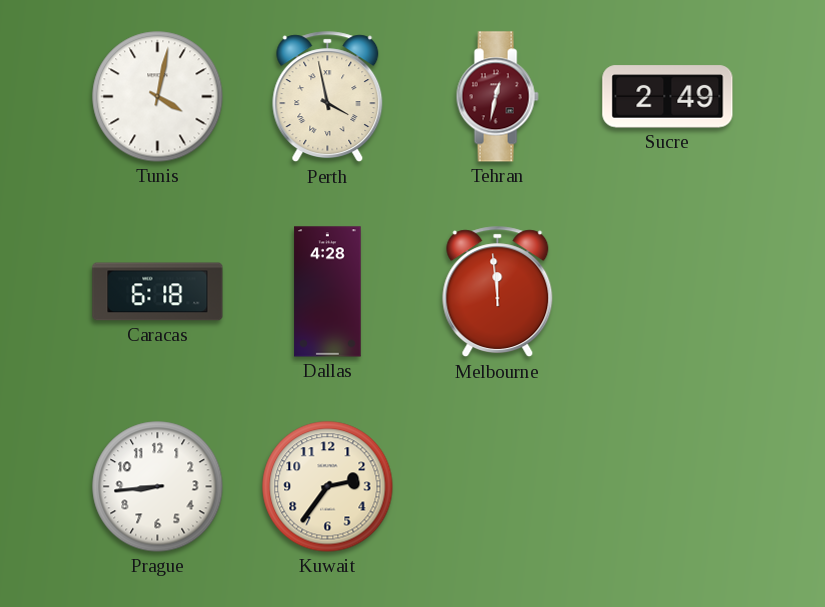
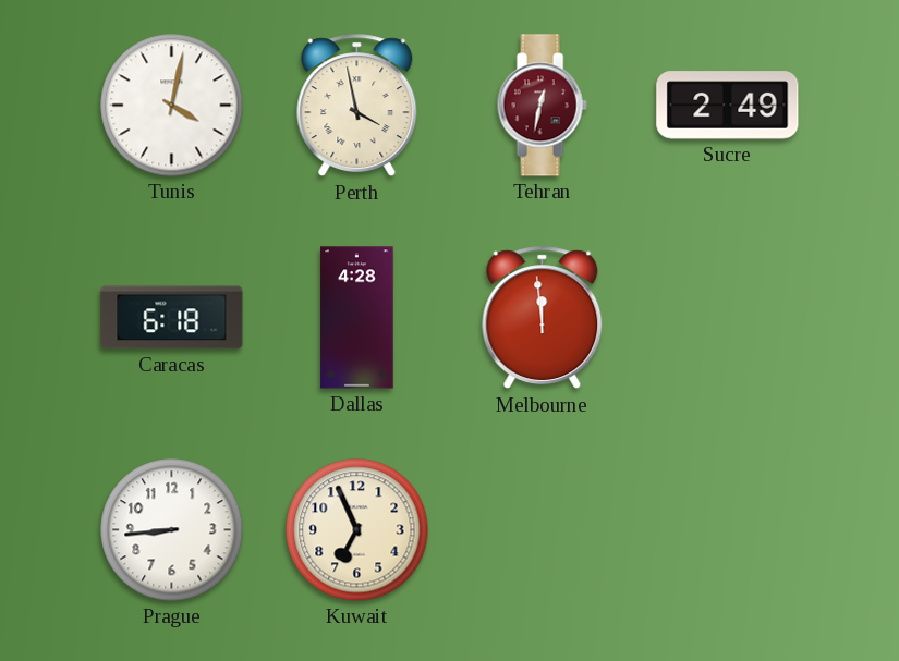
Kuwait: 2:36 -> 6:56
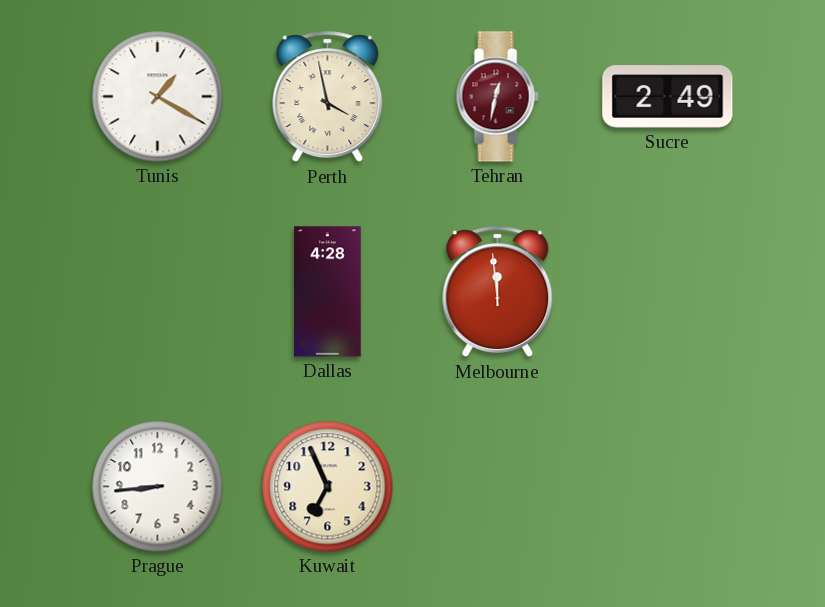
Tunis: 4:02 -> 1:20
Caracas: 6:18 -> none
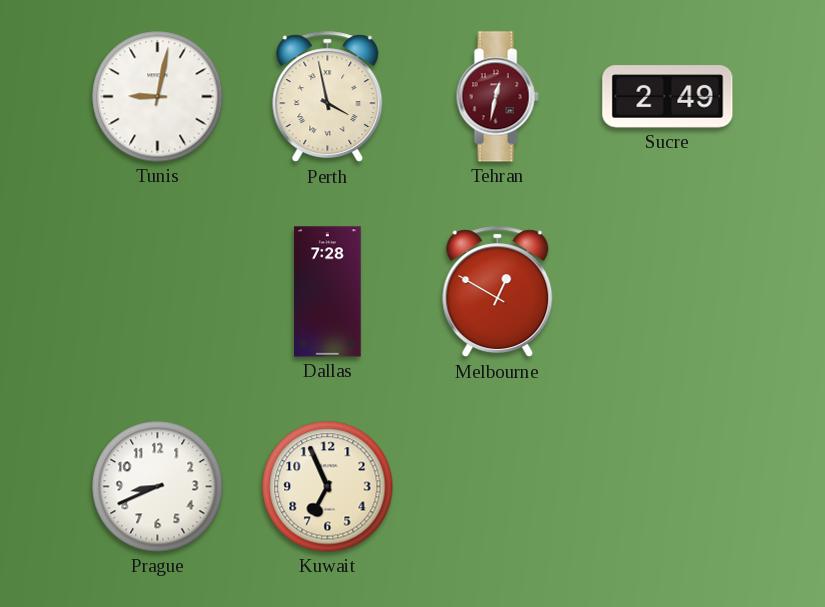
Tunis: 1:20 -> 9:02
Dallas: 4:28 -> 7:28
Melbourne: 11:59 -> 12:50
Prague: 8:44 -> 8:41
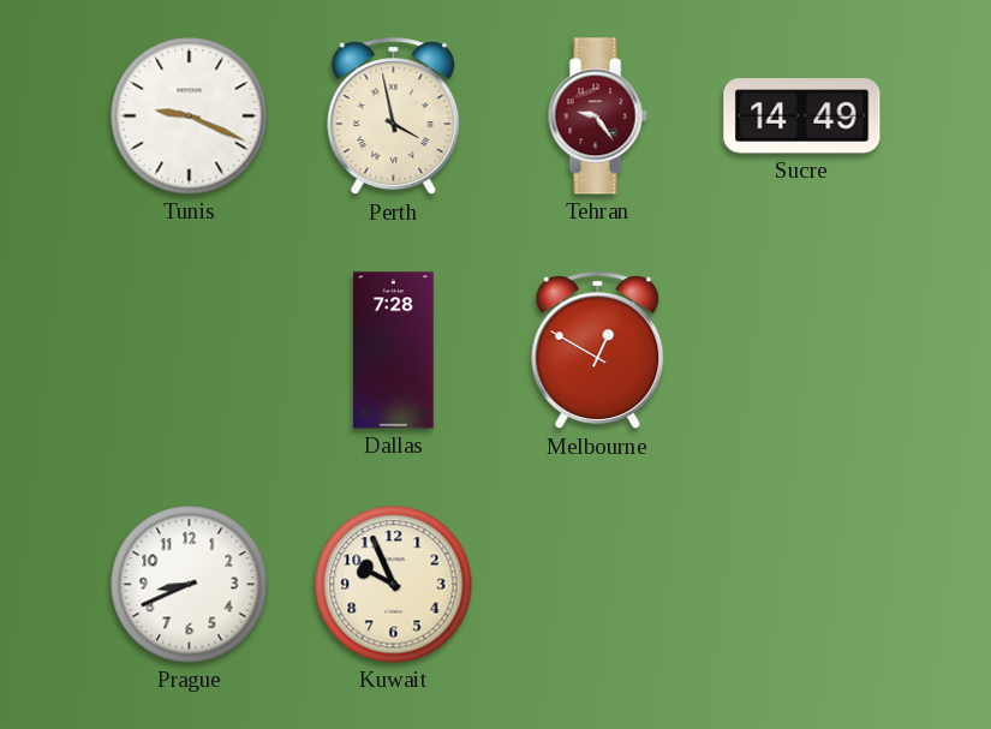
Tunis: 9:02 -> 9:19
Tehran: 12:32 -> 9:24
Sucre: 2:49 -> 14:49
Kuwait: 6:56 -> 9:56
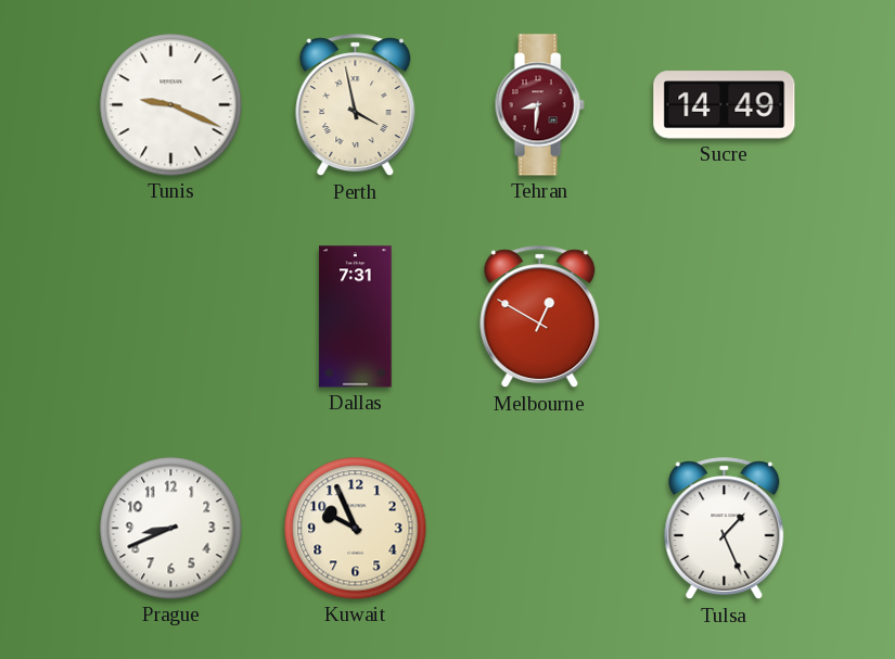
Tehran: 9:24 -> 8:31
Dallas: 7:28 -> 7:31
Tulsa: none -> 1:26
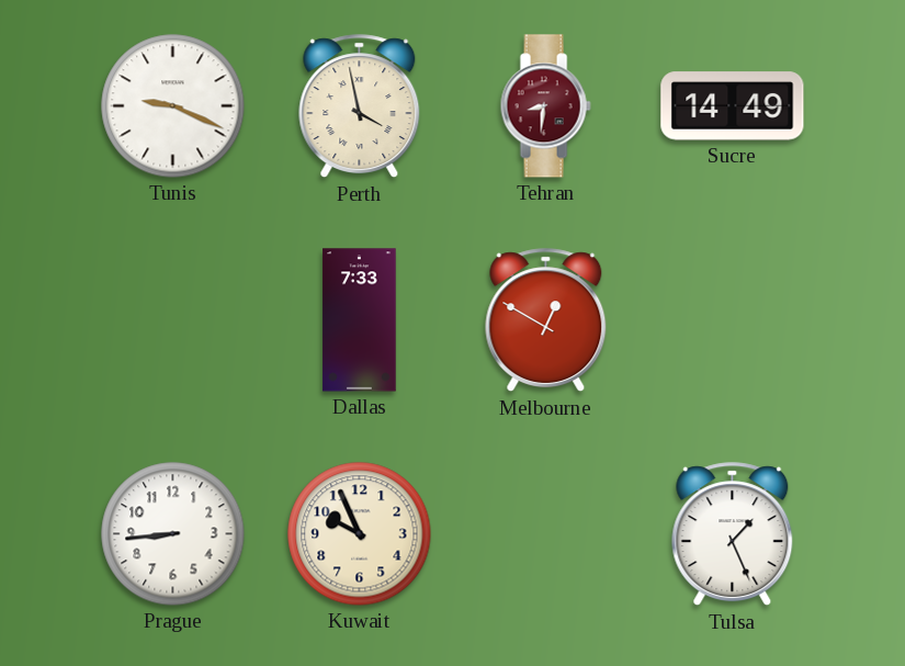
Dallas: 7:31 -> 7:33
Prague: 8:41 -> 8:44
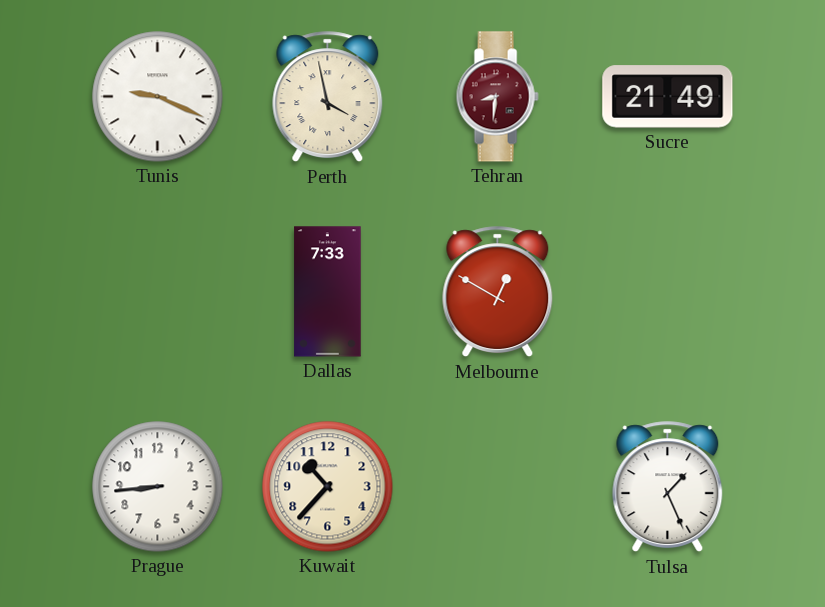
Sucre: 14:49 -> 21:49
Kuwait: 9:56 -> 10:37
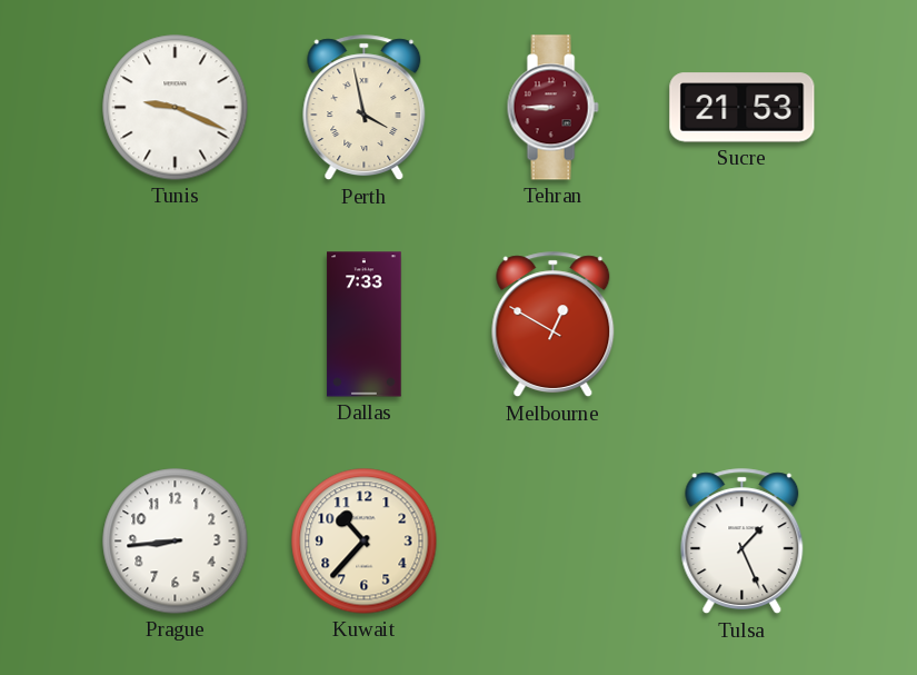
Tehran: 8:31 -> 8:45
Sucre: 21:49 -> 21:53
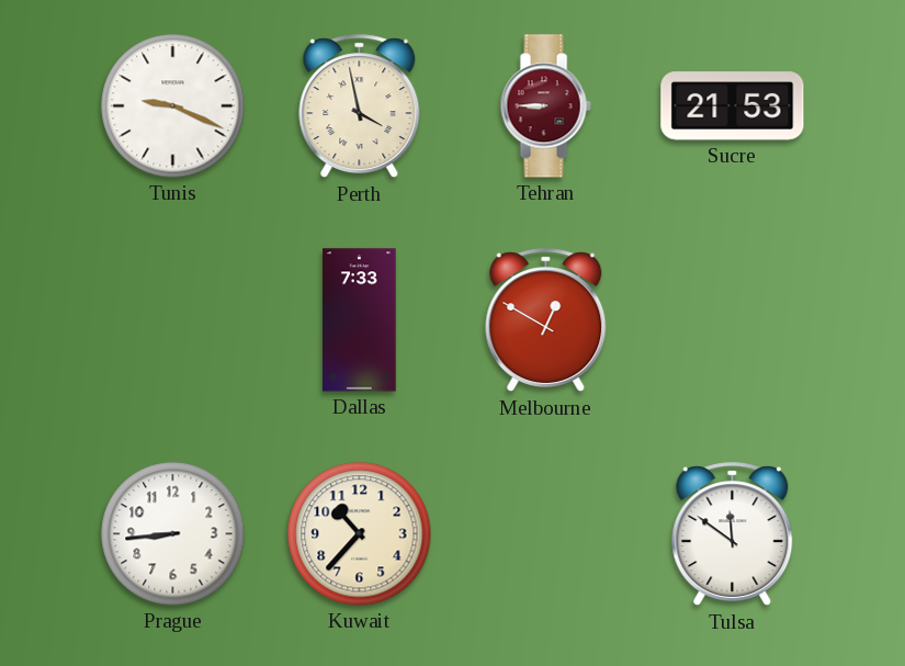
Tulsa: 1:26 -> 11:51
